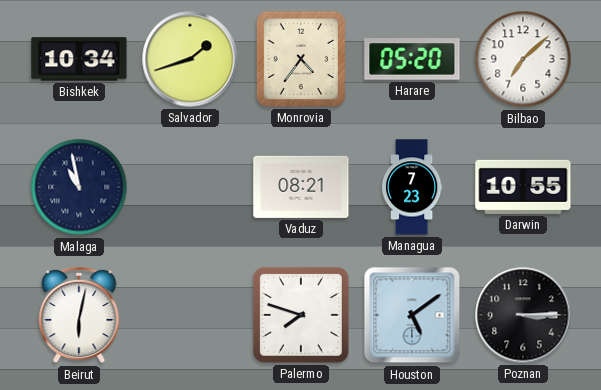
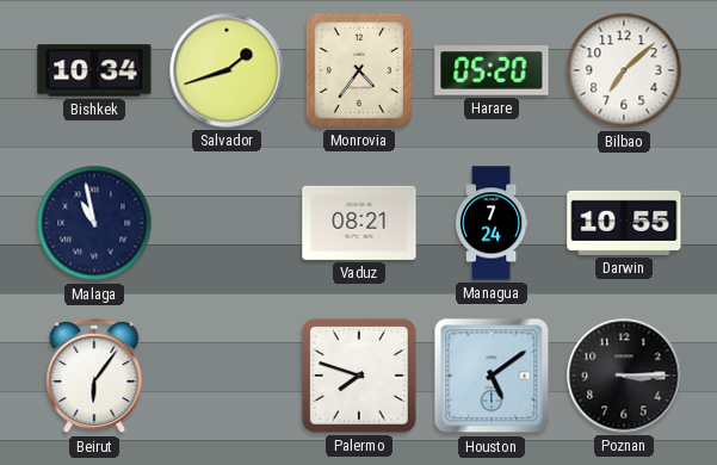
Managua: 7:23 -> 7:24
Beirut: 6:02 -> 6:06
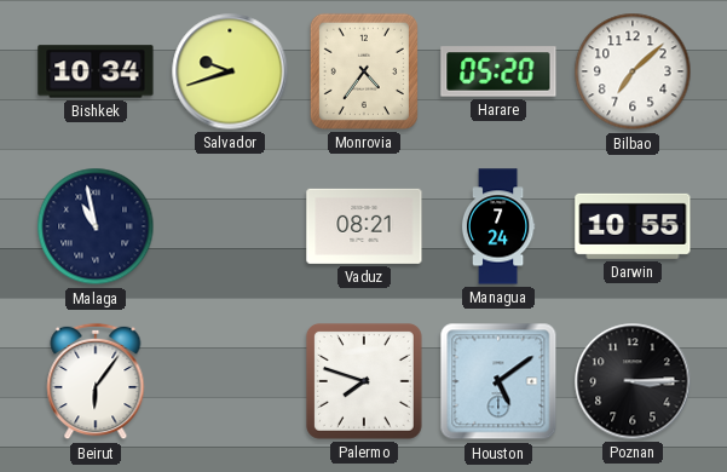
Salvador: 1:42 -> 9:42
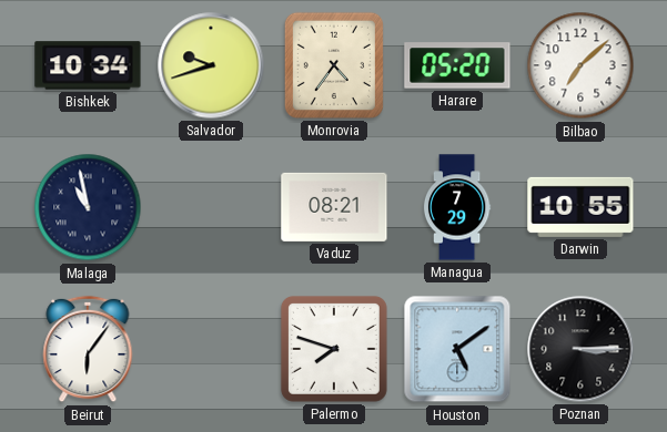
Managua: 7:24 -> 7:29
